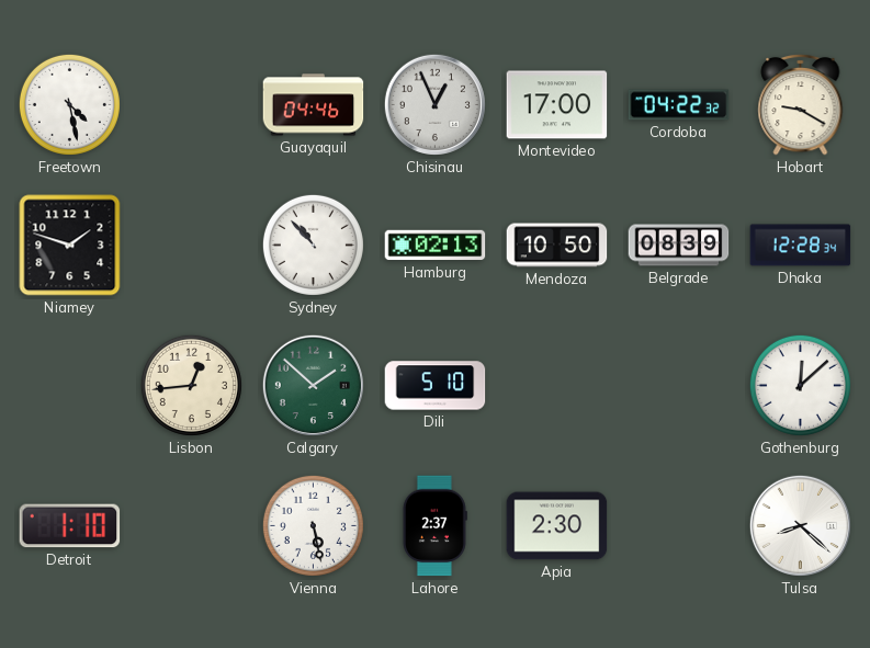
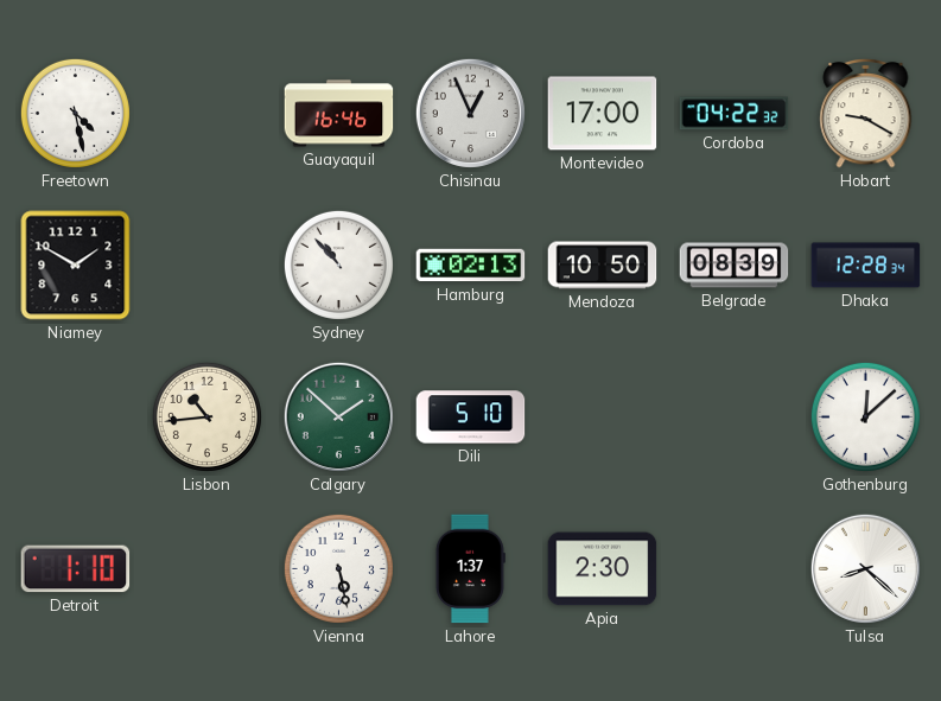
Guayaquil: 04:46 -> 16:46
Niamey: 1:48 -> 1:50
Lisbon: 12:44 -> 10:44
Lahore: 2:37 -> 1:37
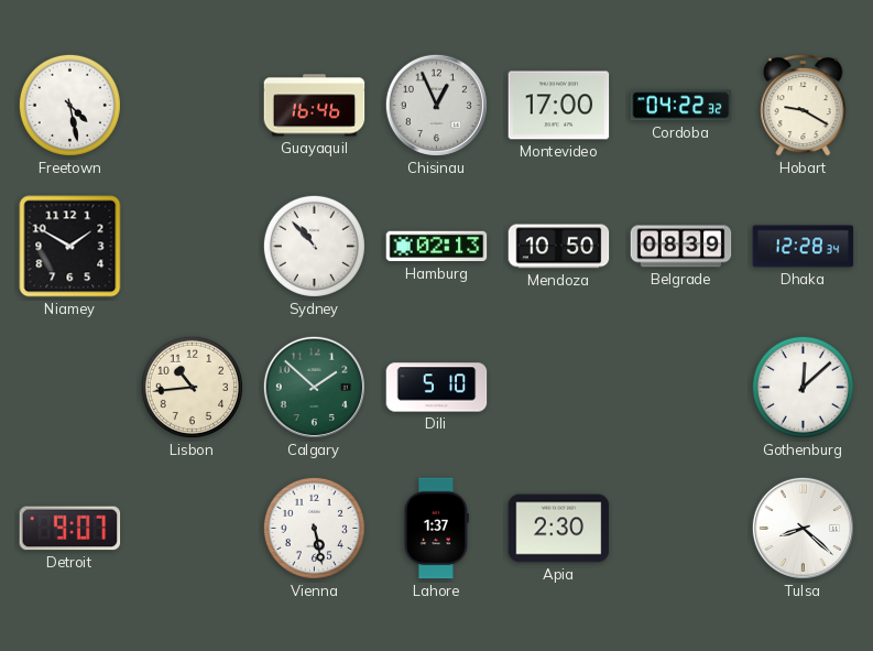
Detroit: 1:10 -> 9:07
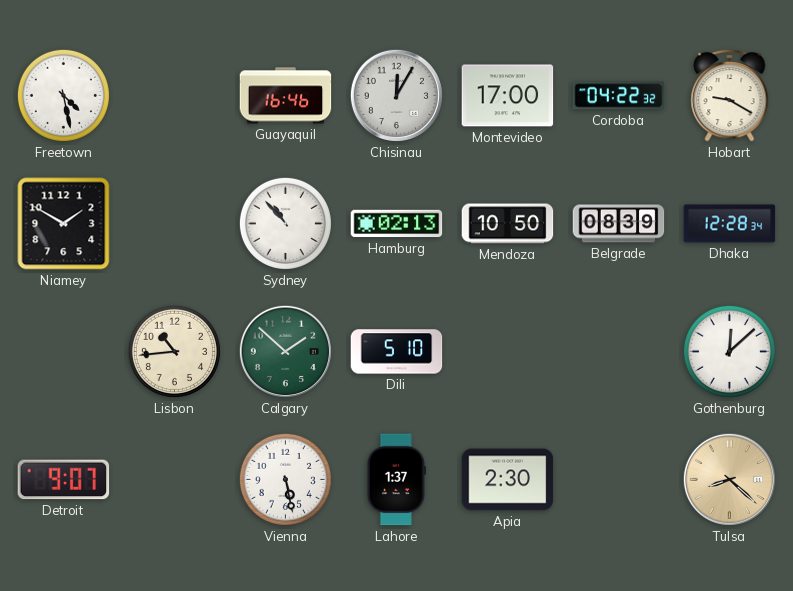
Chisinau: 12:56 -> 12:05
Tulsa dial: white -> champagne
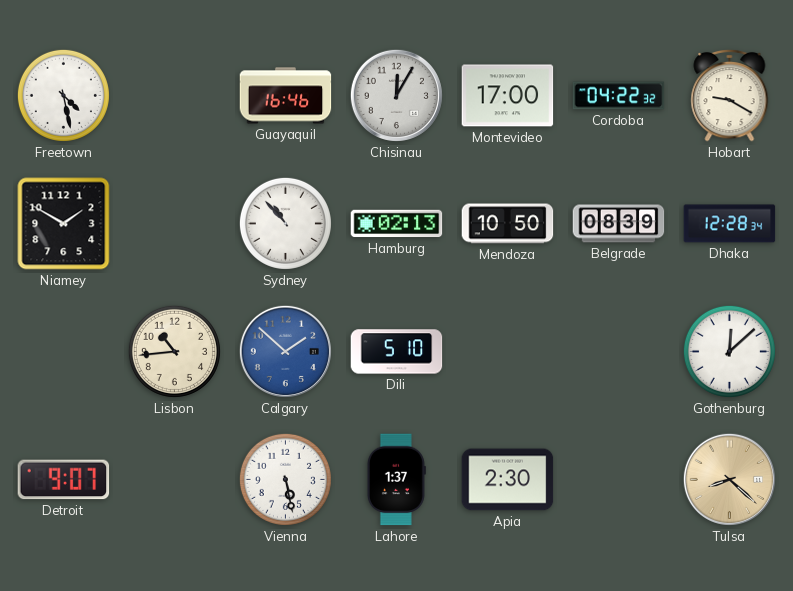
Calgary dial: green -> blue
